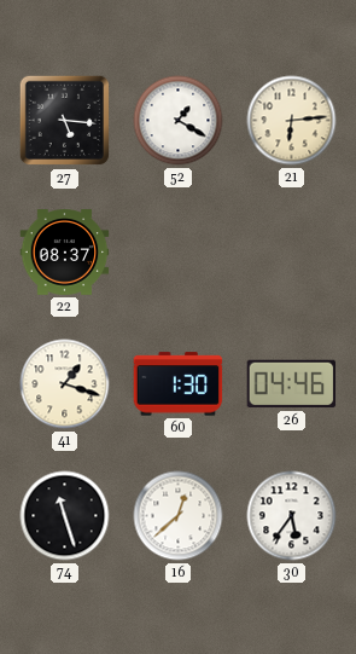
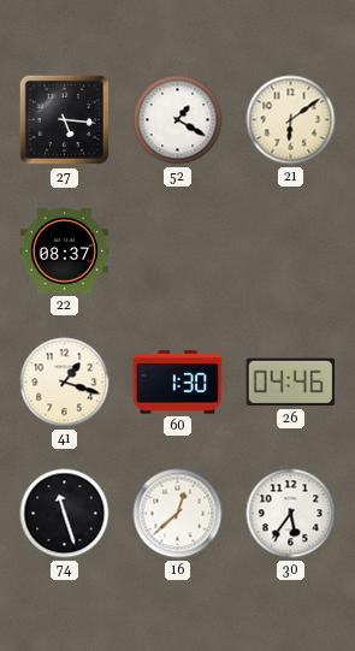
21: 6:14 -> 6:09
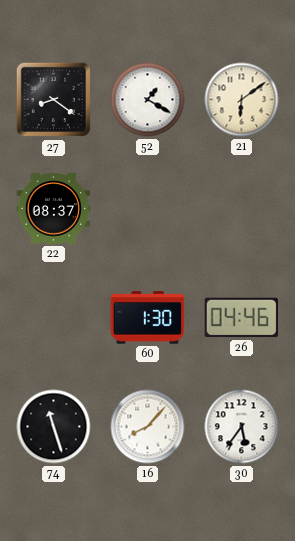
27: 5:16 -> 8:21
41: 1:18 -> none
16: 12:38 -> 8:07
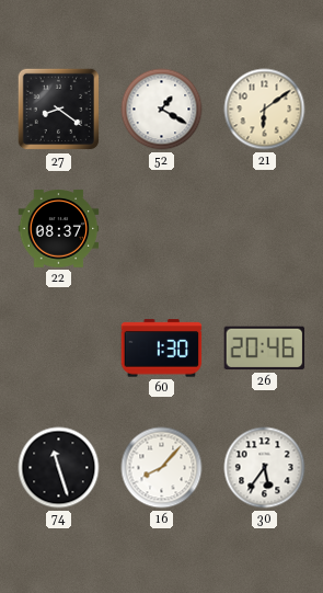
26: 04:46 -> 20:46
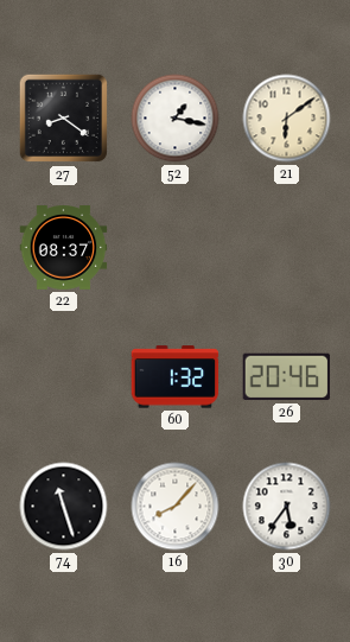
52: 1:20 -> 1:17
60: 1:30 -> 1:32
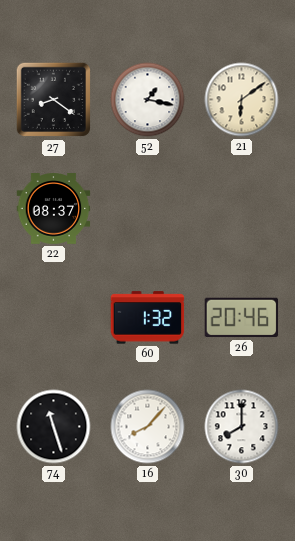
30: 5:36 -> 8:00
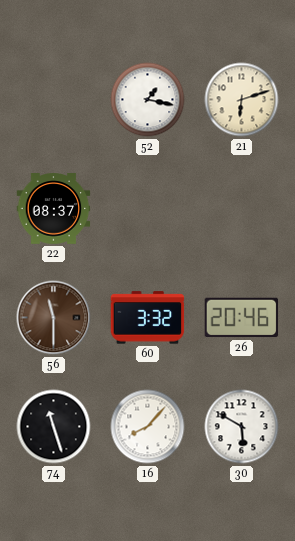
27: 8:21 -> none
21: 6:09 -> 6:12
56: none -> 11:30
60: 1:32 -> 3:32
30: 8:00 -> 5:50
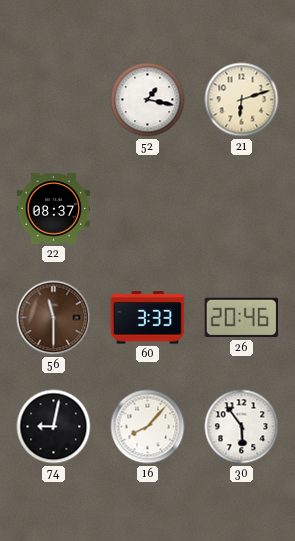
60: 3:32 -> 3:33
74: 11:27 -> 9:02
30: 5:50 -> 5:54
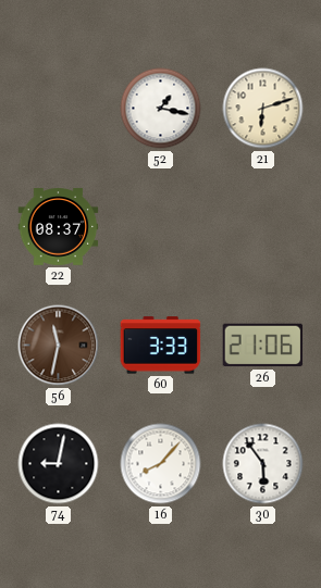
56: 11:30 -> 11:32
26: 20:46 -> 21:06
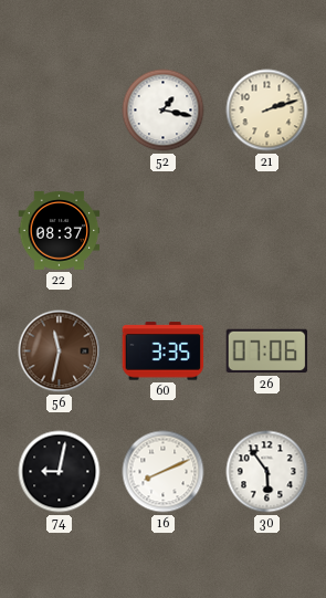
21: 6:12 -> 2:12
60: 3:33 -> 3:35
26: 21:06 -> 07:06
16: 8:07 -> 8:11
